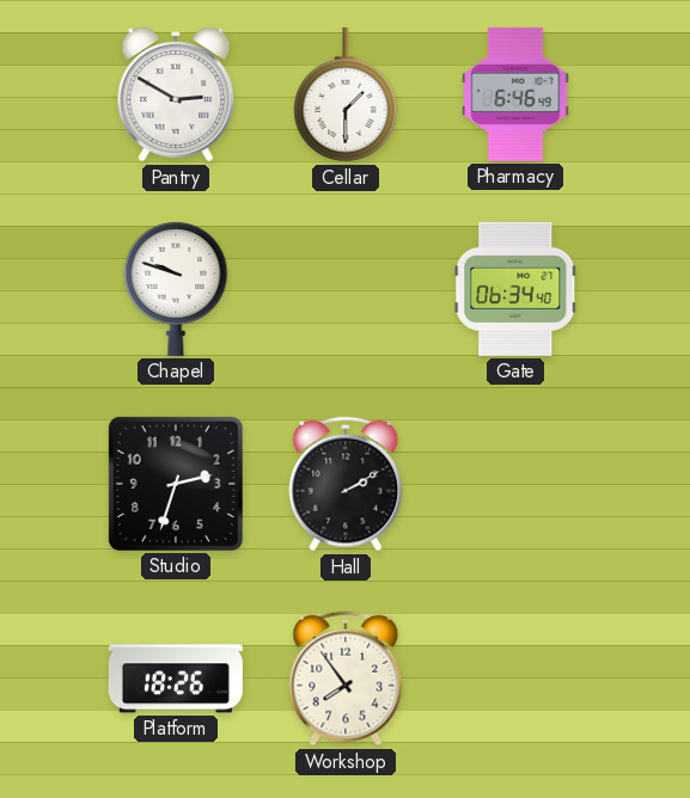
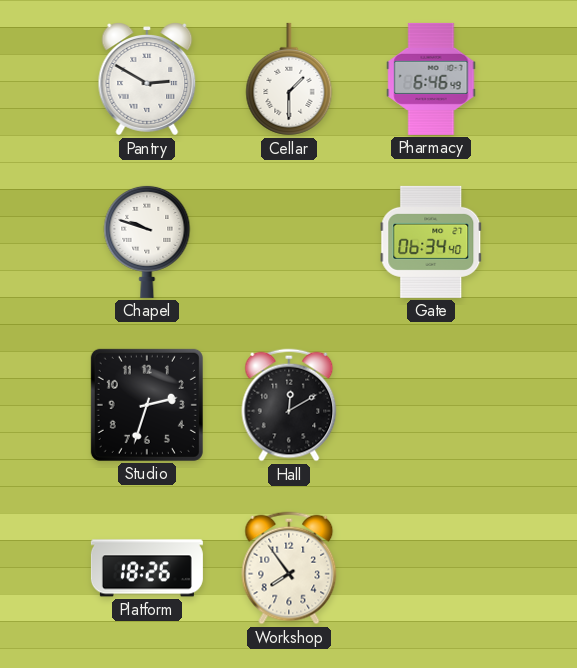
Hall: 2:10 -> 12:10
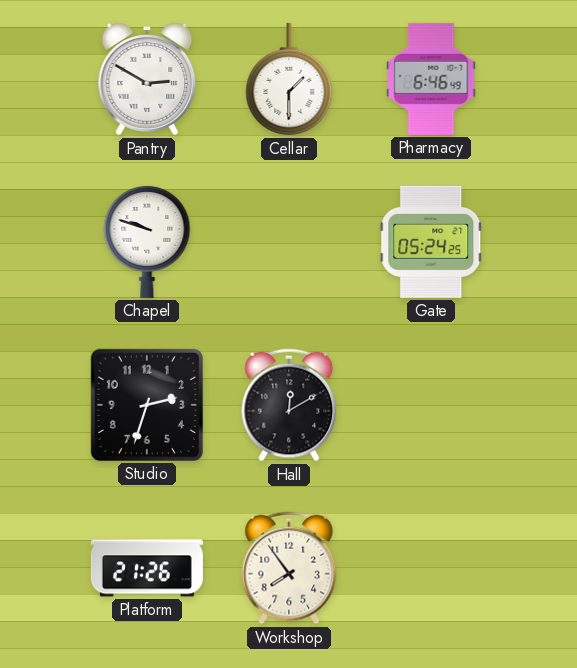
Gate: 06:34 -> 05:24
Platform: 18:26 -> 21:26
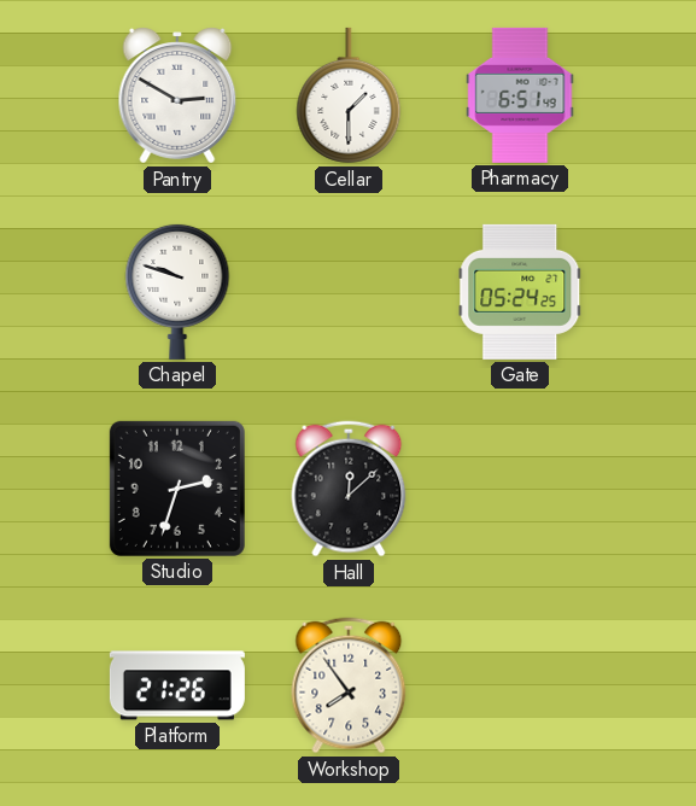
Pharmacy: 6:46 -> 6:51
Hall: 12:10 -> 12:08
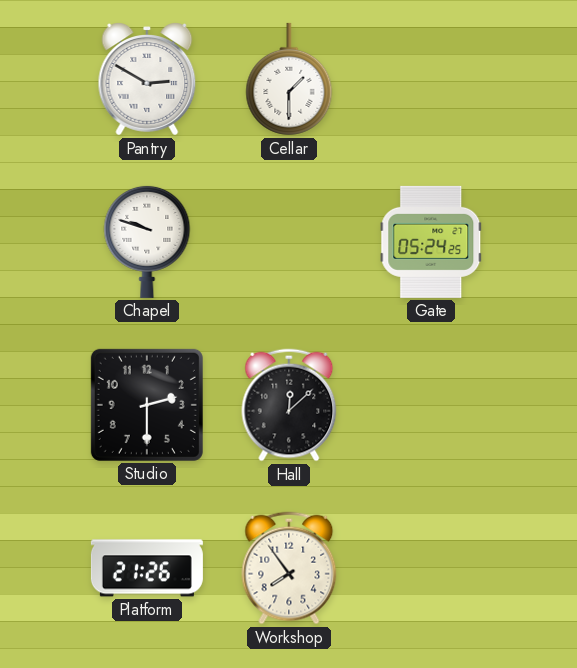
Pharmacy: 6:51 -> none
Studio: 2:33 -> 2:30
